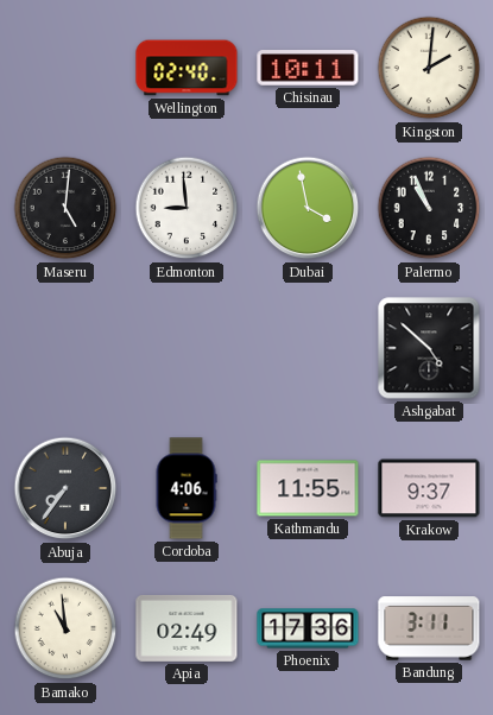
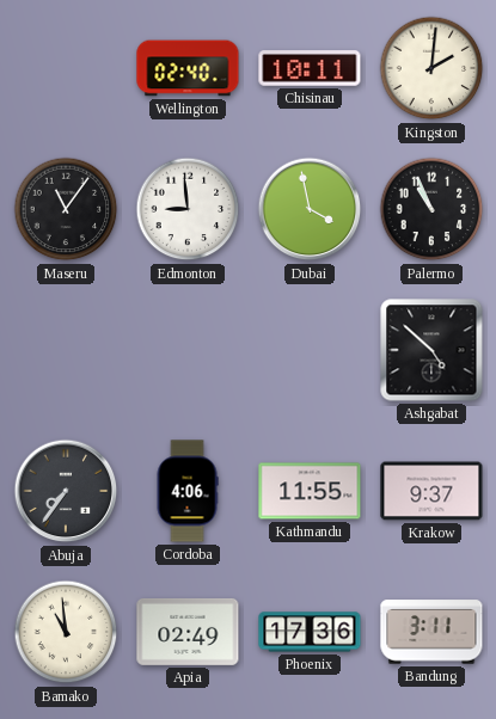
Maseru: 5:01 -> 11:06
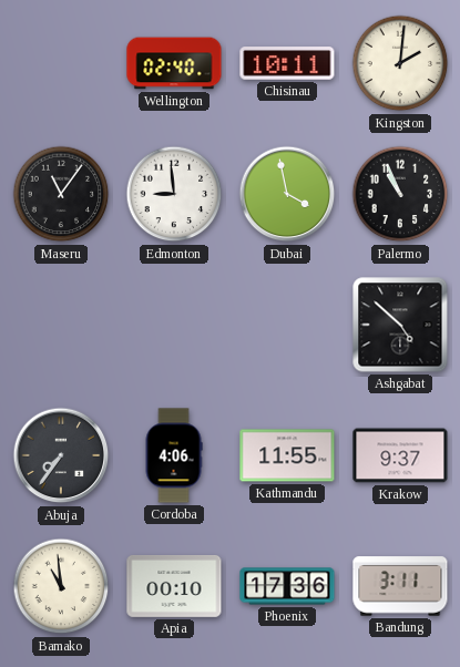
Apia: 02:49 -> 00:10
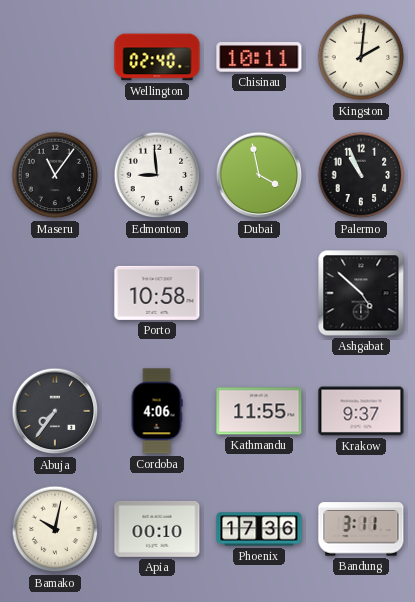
Porto: none -> 10:58
Bamako: 10:59 -> 10:02
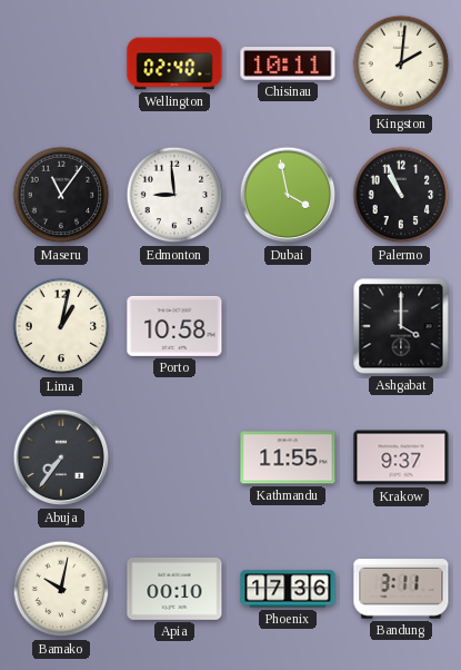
Lima: none -> 1:02
Ashgabat: 4:52 -> 4:00
Cordoba: 4:06 -> none
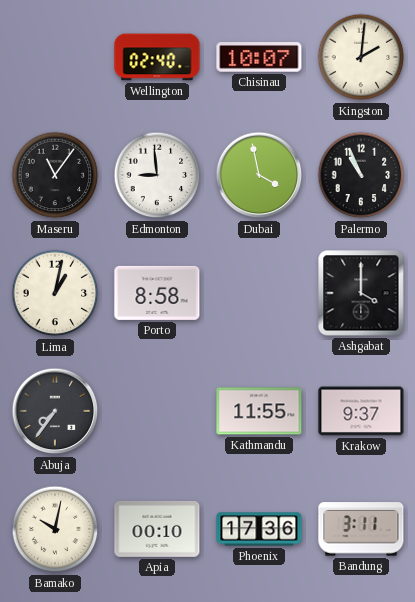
Chisinau: 10:11 -> 10:07
Porto: 10:58 -> 8:58
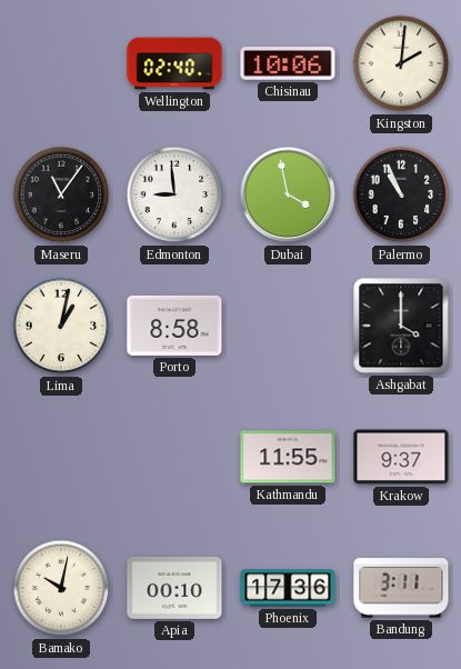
Chisinau: 10:07 -> 10:06
Abuja: 7:36 -> none
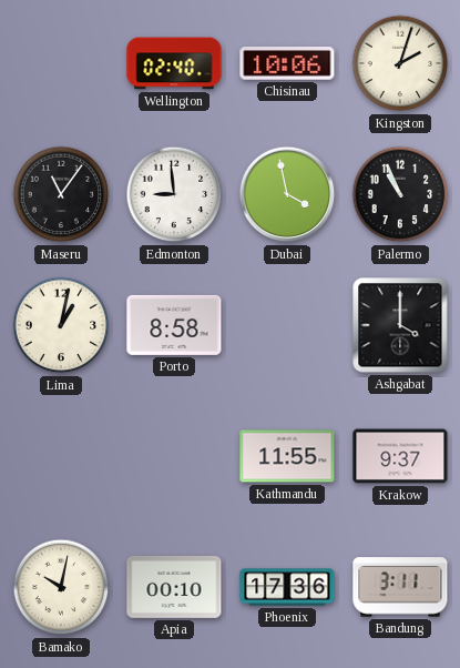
Kingston: 2:01 -> 2:03
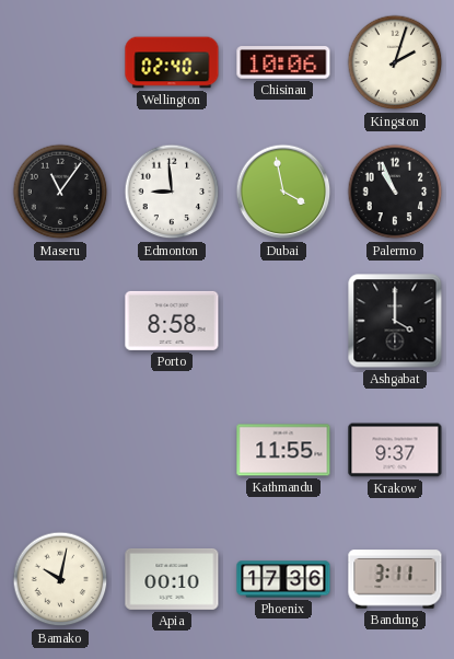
Lima: 1:02 -> none
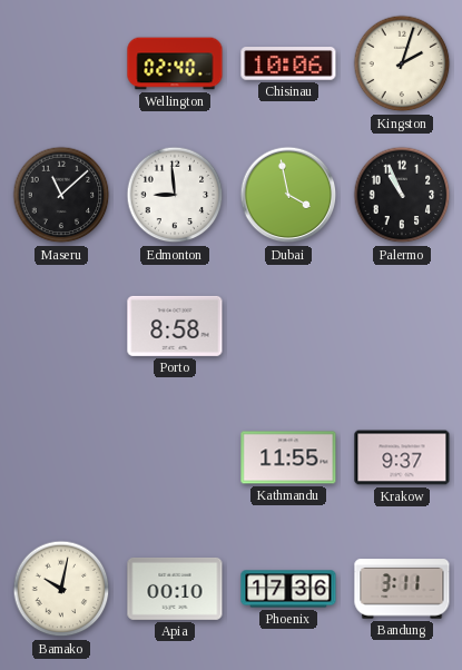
Maseru: 11:06 -> 11:08
Ashgabat: 4:00 -> none
